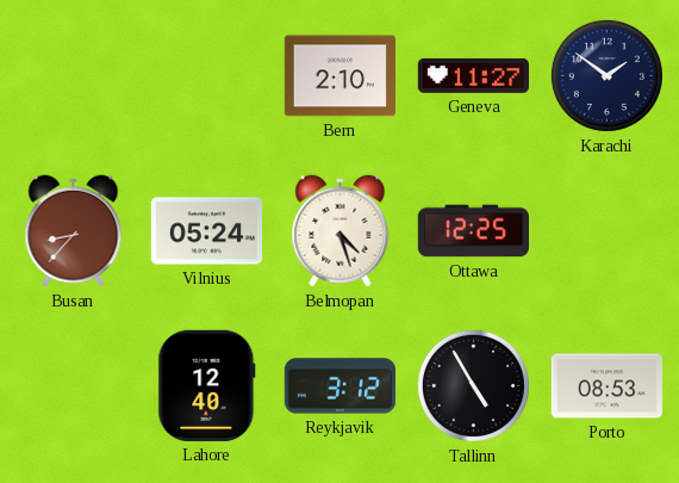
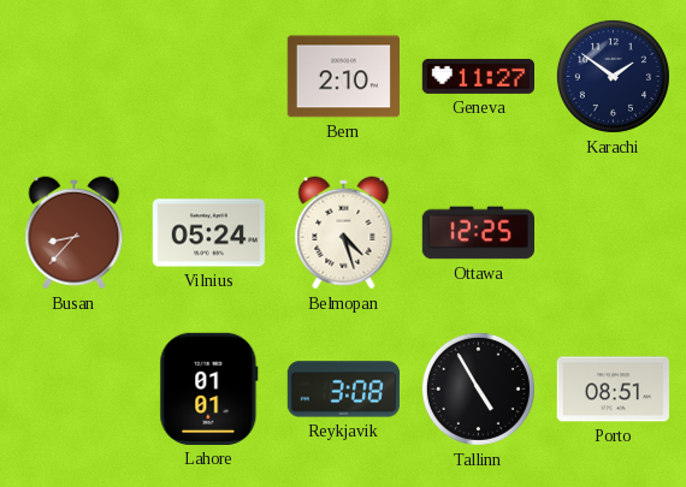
Lahore: 12:40 -> 01:01
Reykjavik: 3:12 -> 3:08
Porto: 08:53 -> 08:51
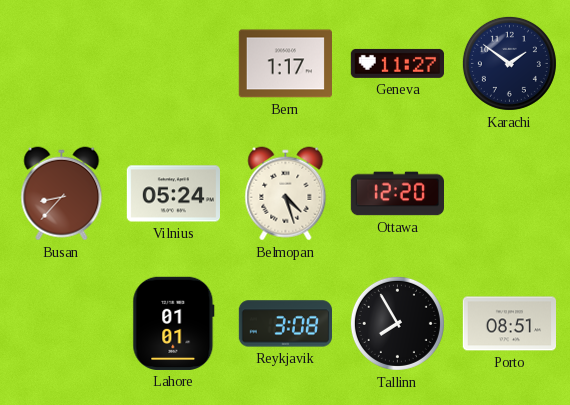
Bern: 2:10 -> 1:17
Ottawa: 12:25 -> 12:20
Tallinn: 4:55 -> 7:55
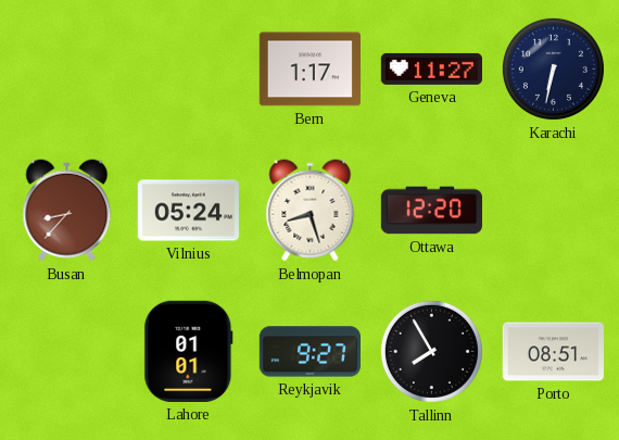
Karachi: 1:51 -> 6:32
Belmopan: 4:27 -> 8:27
Reykjavik: 3:08 -> 9:27
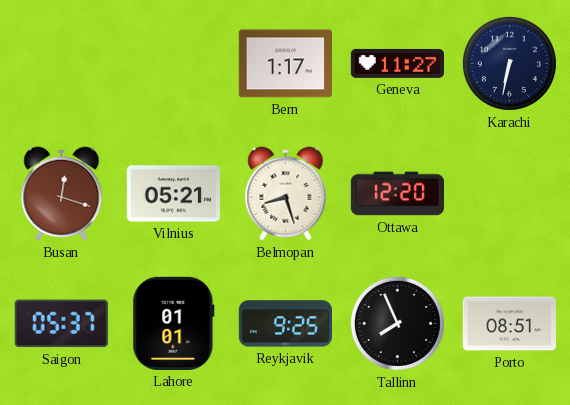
Busan: 8:37 -> 12:18
Vilnius: 05:24 -> 05:21
Saigon: none -> 05:37
Reykjavik: 9:27 -> 9:25
Tallinn: 7:55 -> 7:56
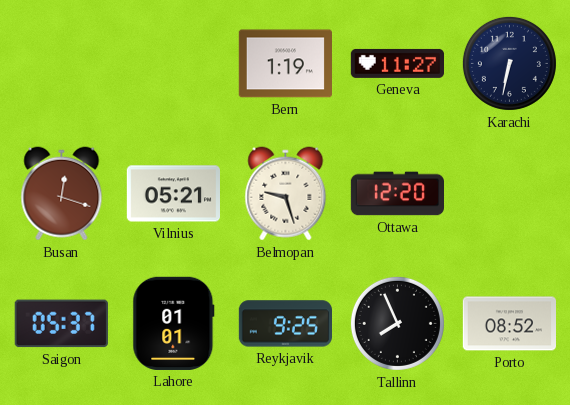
Bern: 1:17 -> 1:19
Belmopan: 8:27 -> 9:27
Porto: 08:51 -> 08:52
